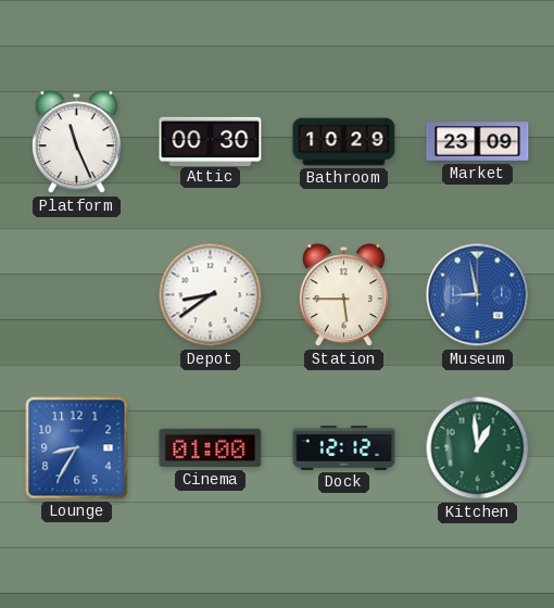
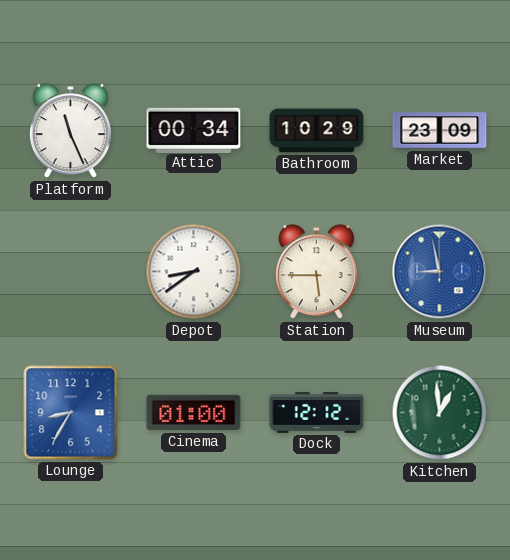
Attic: 00:30 -> 00:34
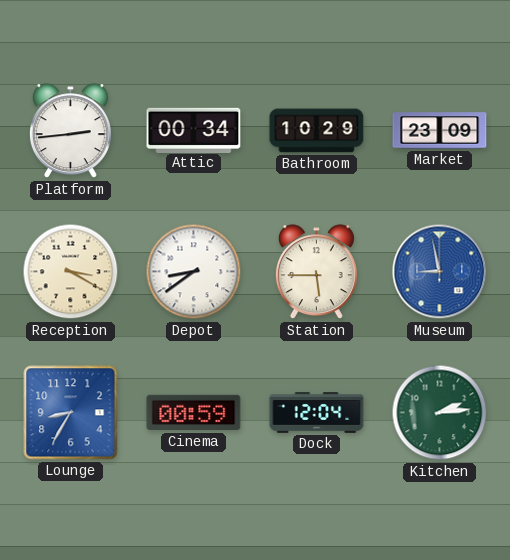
Platform: 11:26 -> 2:44
Reception: none -> 3:20
Cinema: 01:00 -> 00:59
Dock: 12:12 -> 12:04
Kitchen: 12:59 -> 2:14
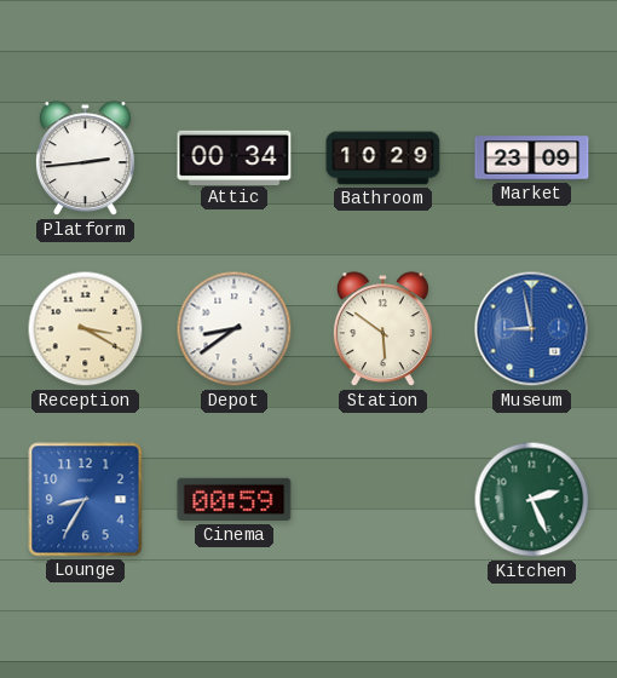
Station: 5:45 -> 5:51
Dock: 12:04 -> none
Kitchen: 2:14 -> 2:26
